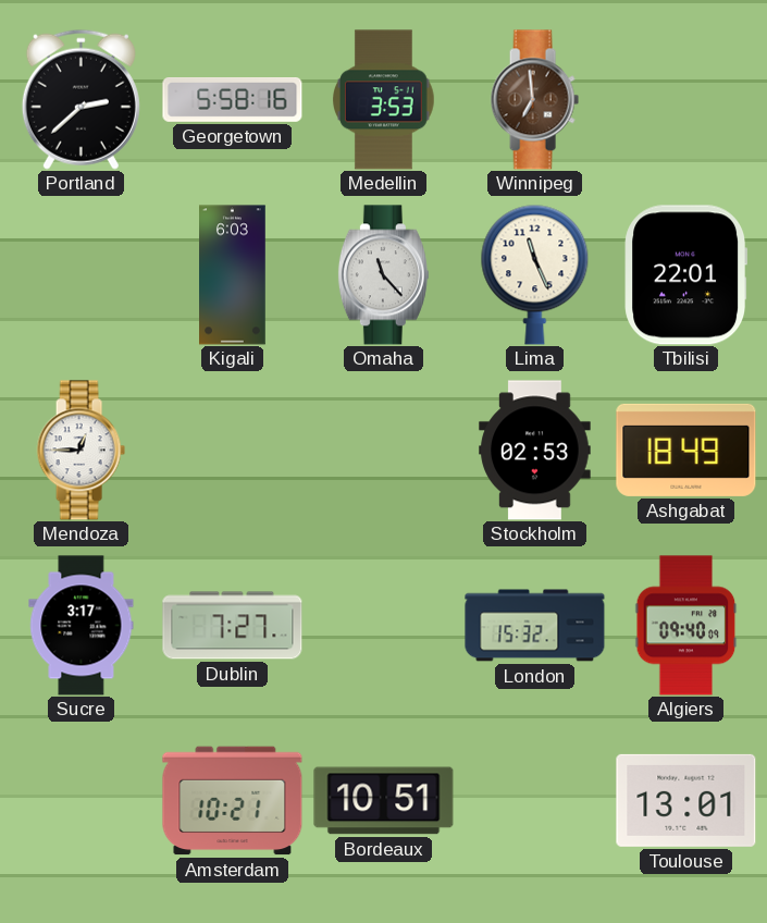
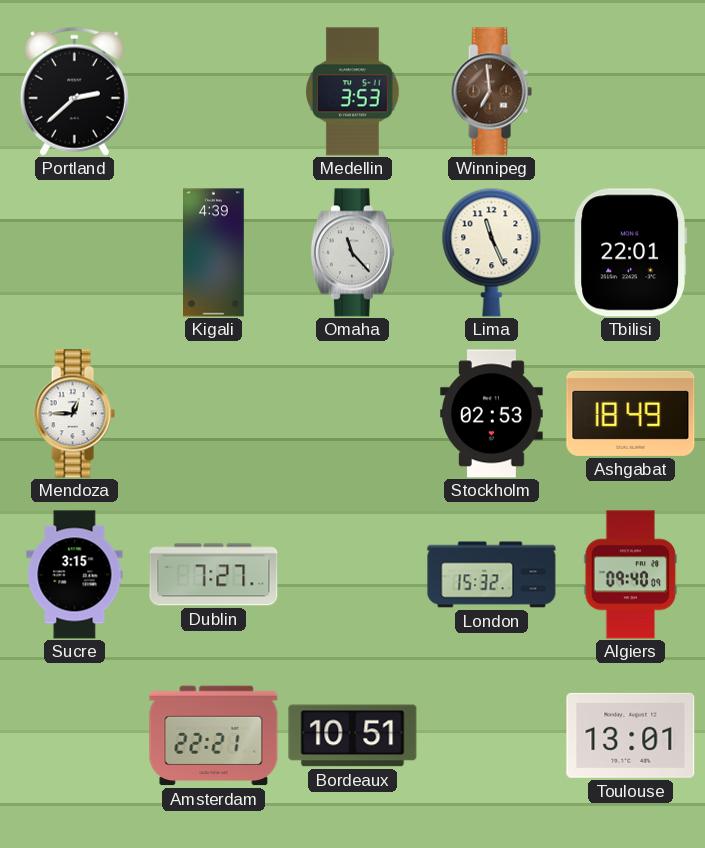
Georgetown: 5:58 -> none
Kigali: 6:03 -> 4:39
Sucre: 3:17 -> 3:15
Amsterdam: 10:21 -> 22:21
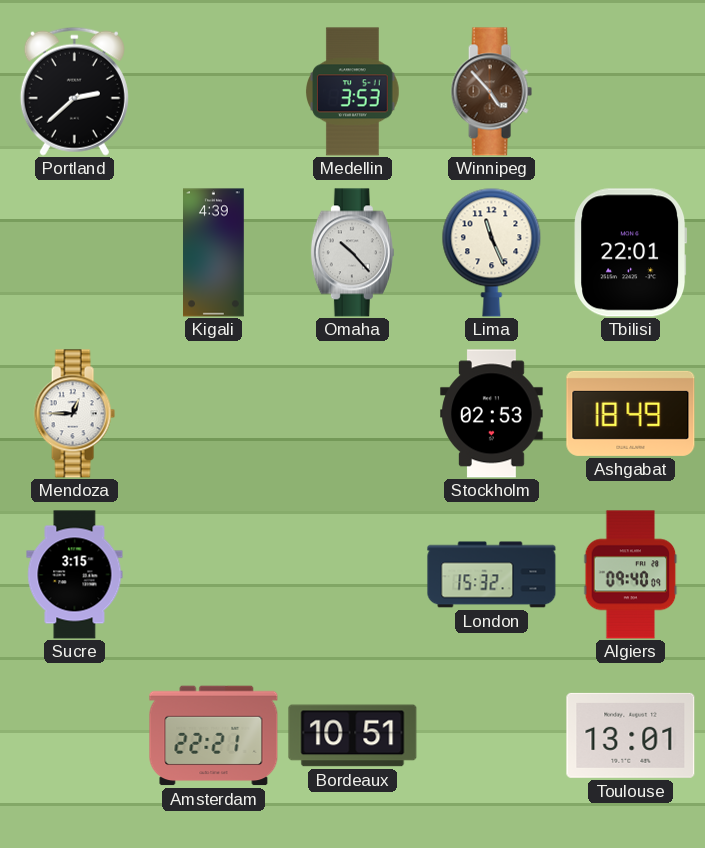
Winnipeg: 6:59 -> 4:53
Omaha: 11:23 -> 10:23
Dublin: 7:27 -> none
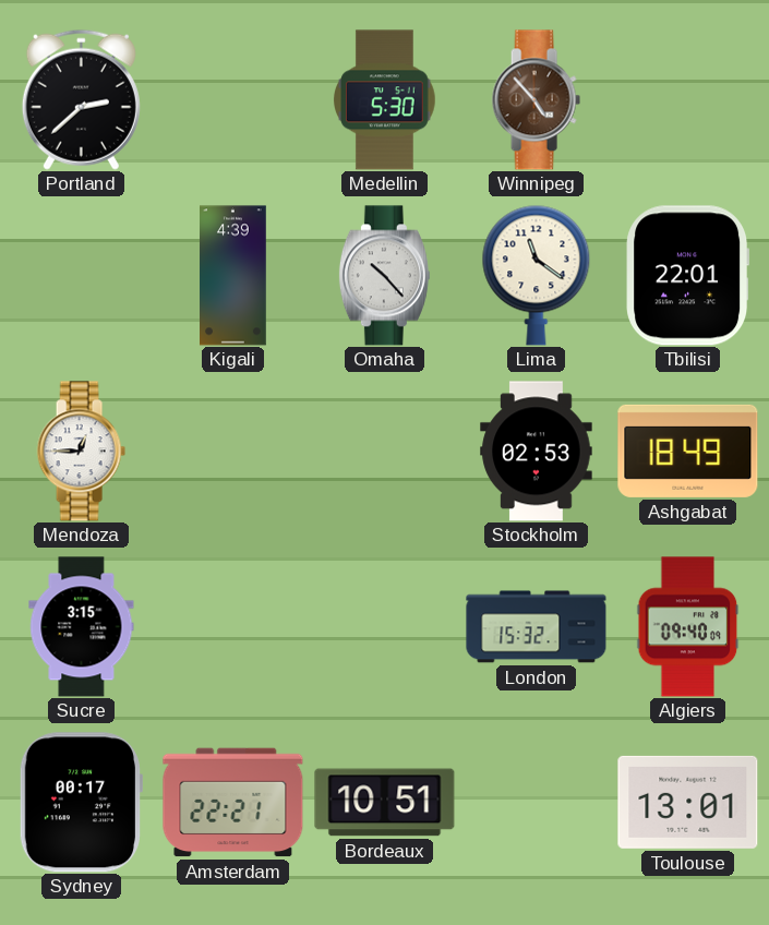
Medellin: 3:53 -> 5:30
Lima: 11:26 -> 11:21
Sydney: none -> 00:17
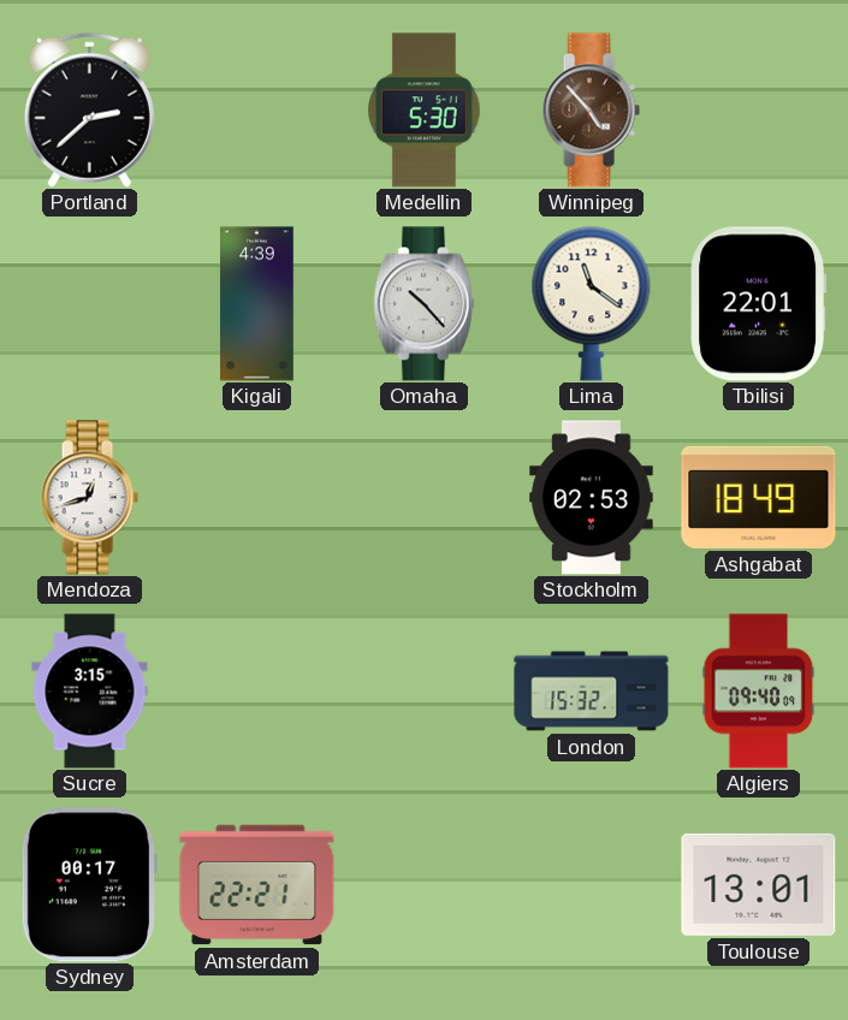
Mendoza: 12:45 -> 12:42
Bordeaux: 10:51 -> none
